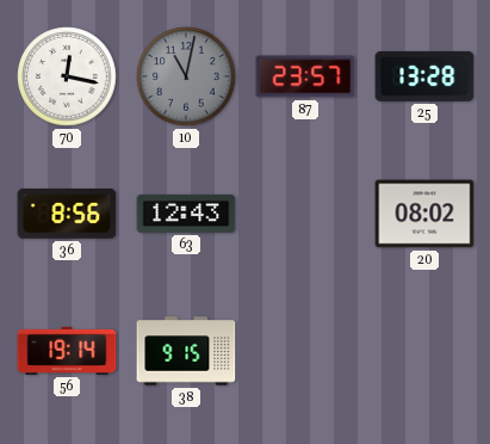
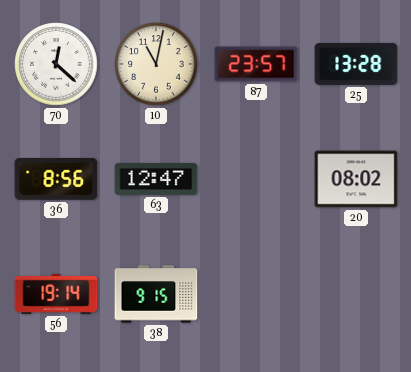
70: 12:17 -> 12:22
10 dial: grey -> cream
63: 12:43 -> 12:47
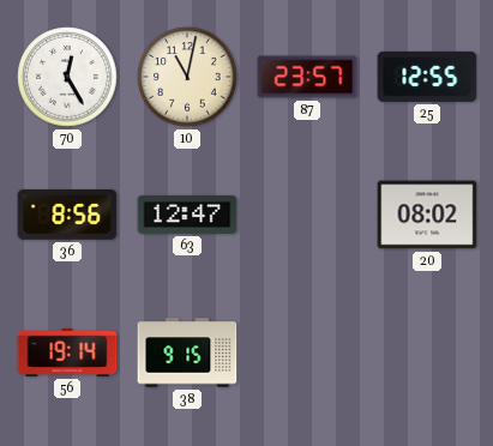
70: 12:22 -> 12:25
25: 13:28 -> 12:55
